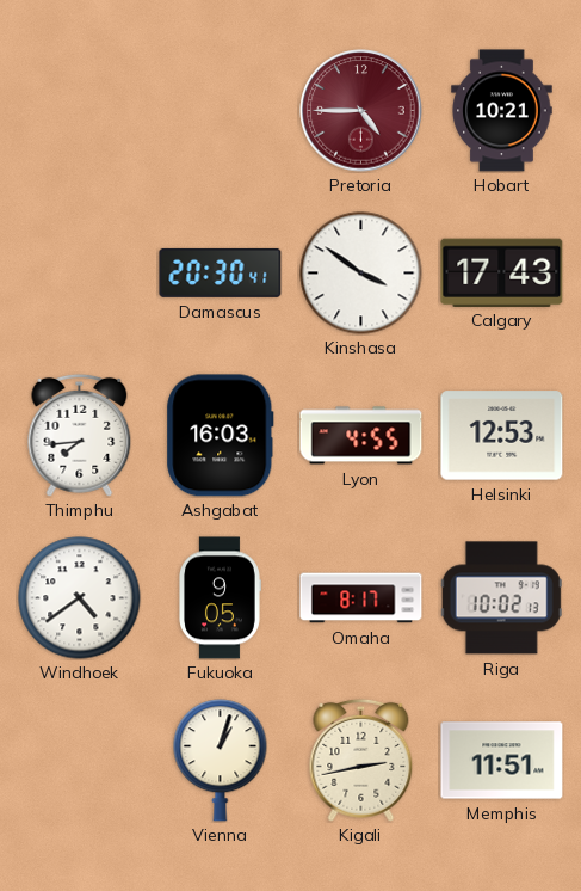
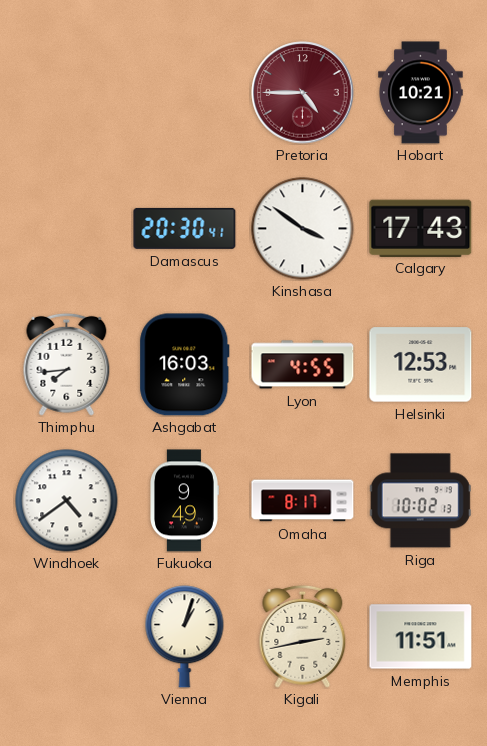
Fukuoka: 9:05 -> 9:49
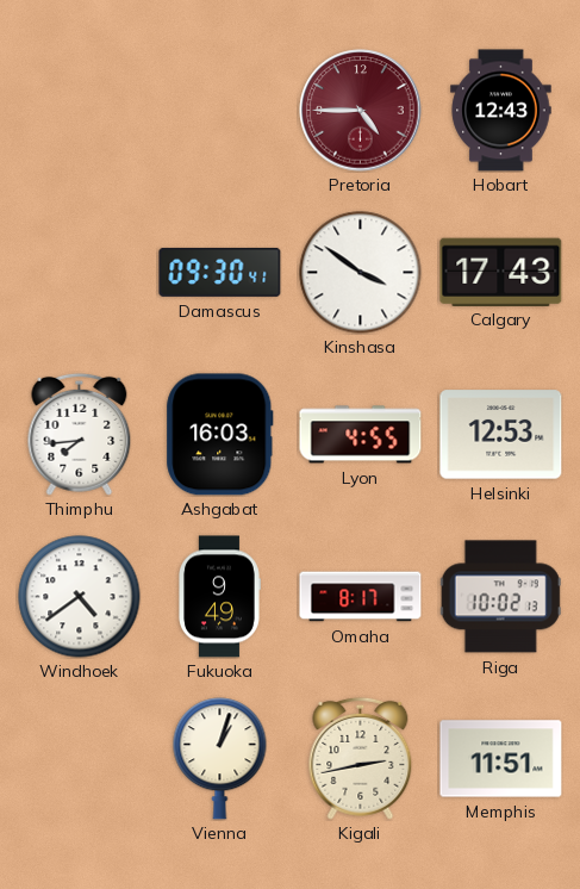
Hobart: 10:21 -> 12:43
Damascus: 20:30 -> 09:30
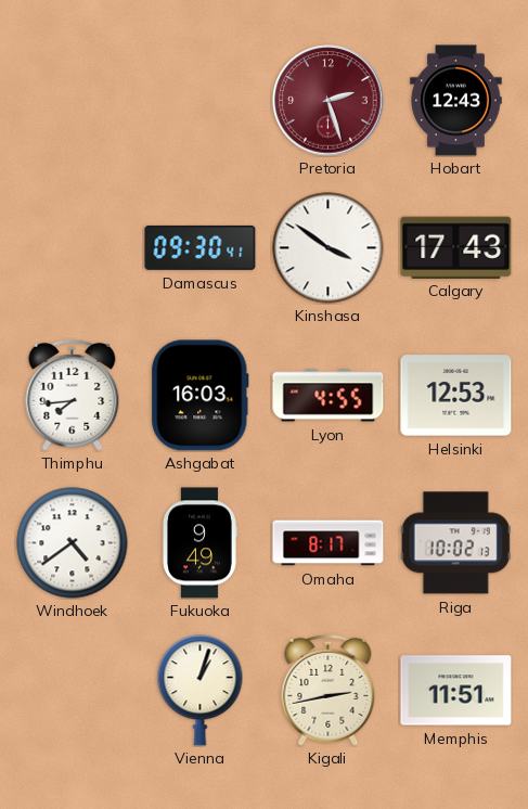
Pretoria: 4:45 -> 2:27
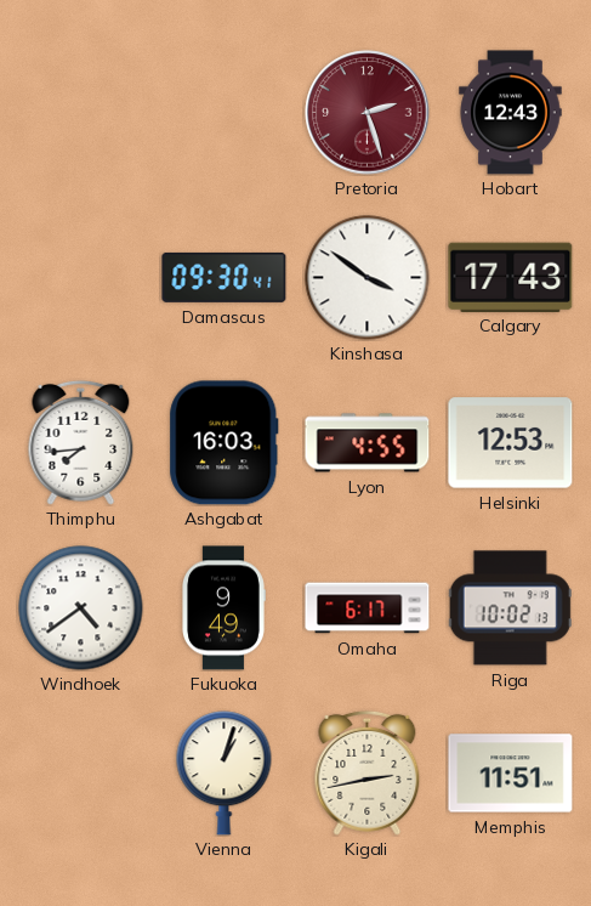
Omaha: 8:17 -> 6:17
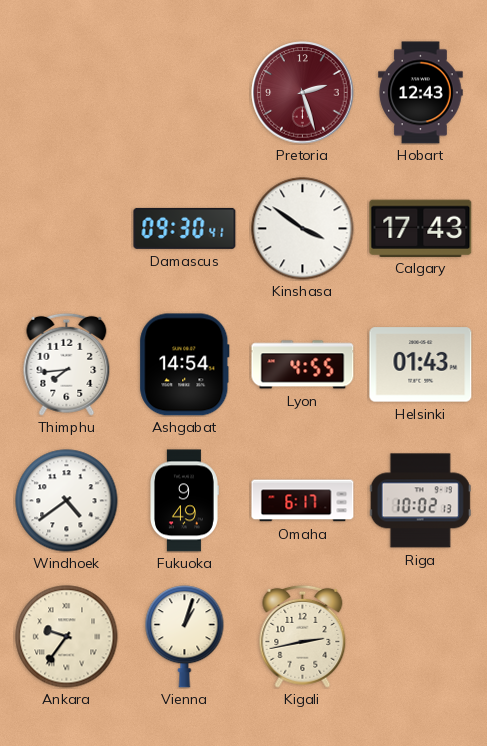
Ashgabat: 16:03 -> 14:54
Helsinki: 12:53 -> 01:43
Ankara: none -> 9:36
Memphis: 11:51 -> none
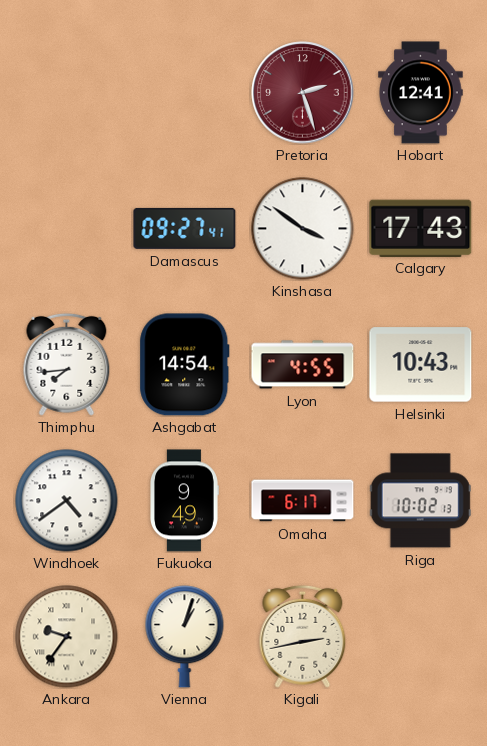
Hobart: 12:43 -> 12:41
Damascus: 09:30 -> 09:27
Helsinki: 01:43 -> 10:43
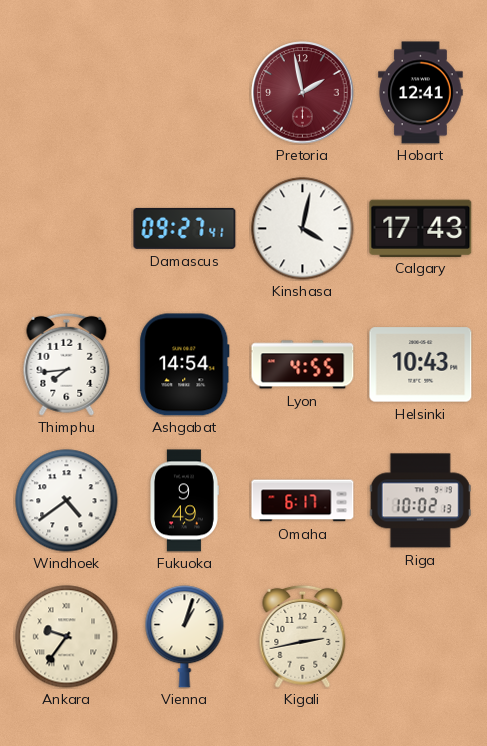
Pretoria: 2:27 -> 1:58
Kinshasa: 3:51 -> 4:02
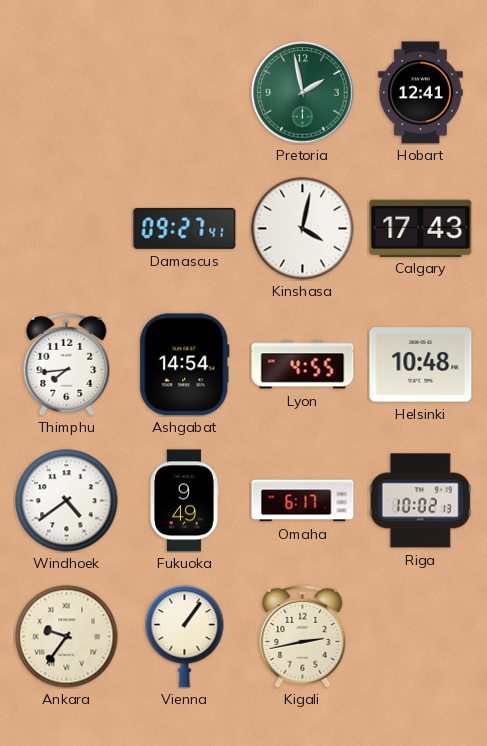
Pretoria dial: burgundy -> green
Helsinki: 10:43 -> 10:48
Vienna: 1:03 -> 1:06
